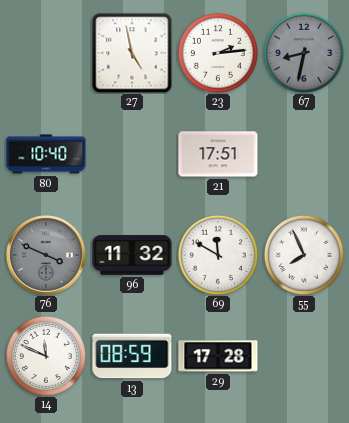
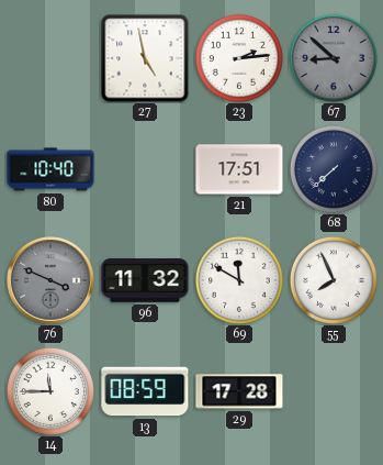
67: 8:32 -> 8:52
68: none -> 7:38
14: 11:49 -> 11:45
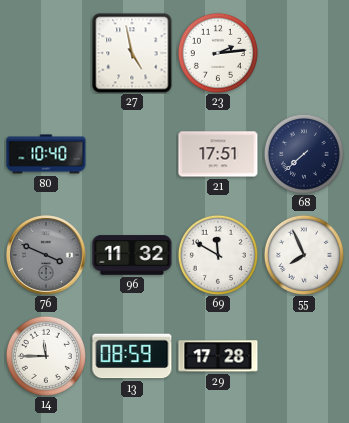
67: 8:52 -> none
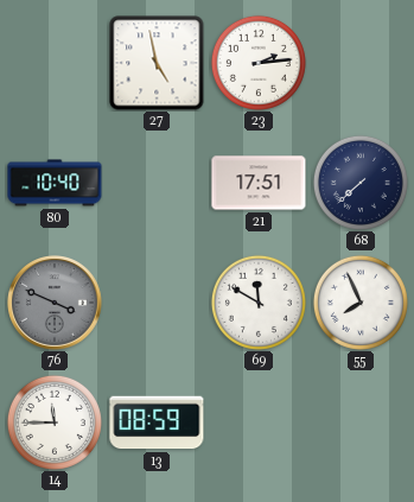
96: 11:32 -> none
29: 17:28 -> none
